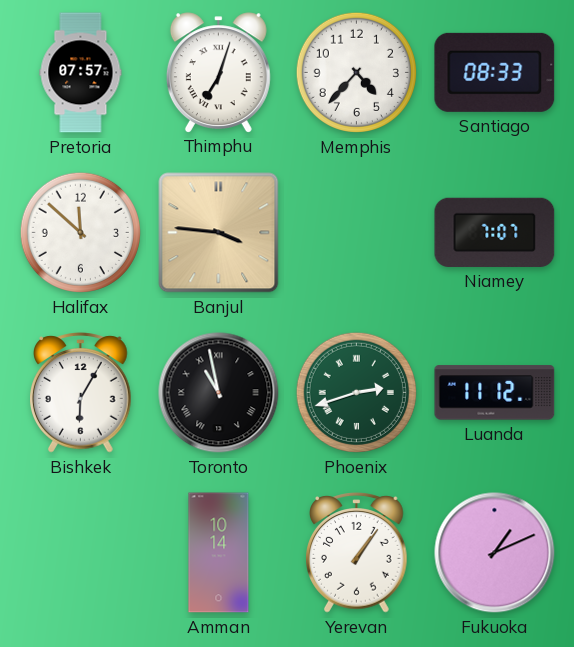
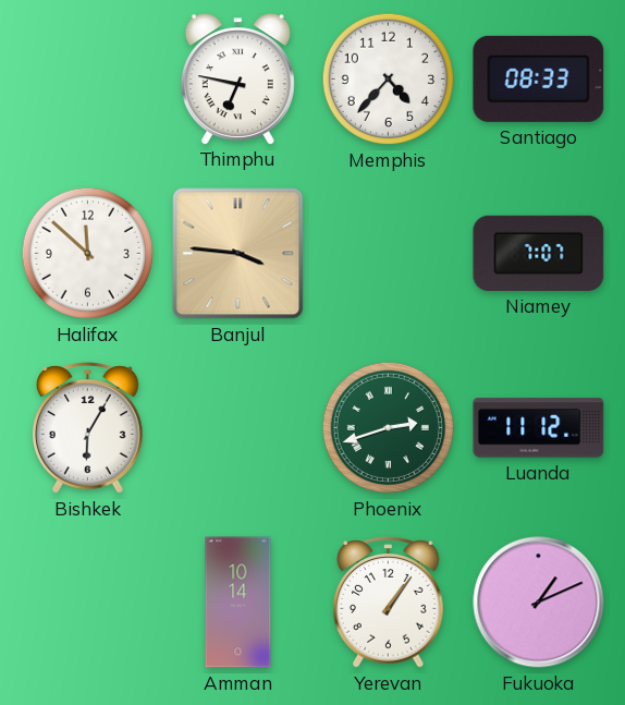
Pretoria: 07:57 -> none
Thimphu: 7:03 -> 6:47
Toronto: 10:58 -> none
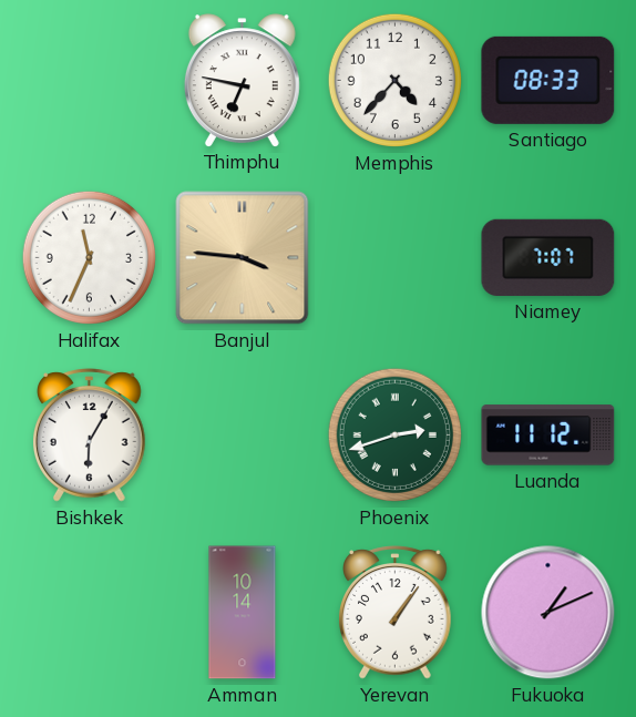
Halifax: 11:52 -> 11:34
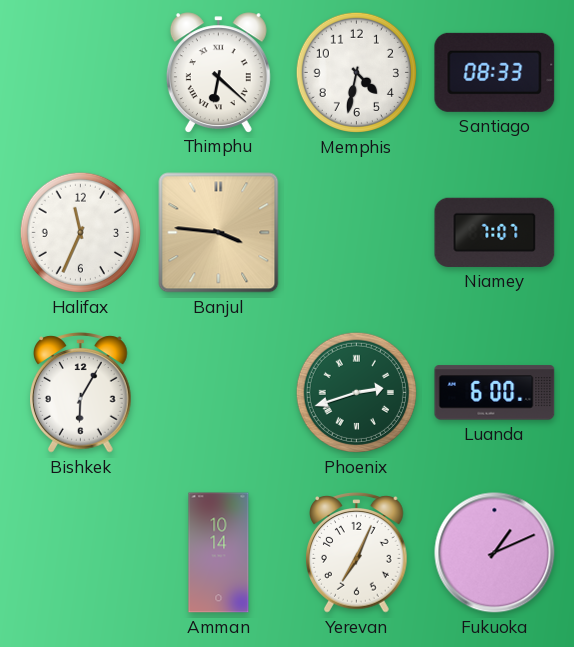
Thimphu: 6:47 -> 6:22
Memphis: 4:37 -> 4:32
Luanda: 11:12 -> 6:00
Yerevan: 1:06 -> 7:04
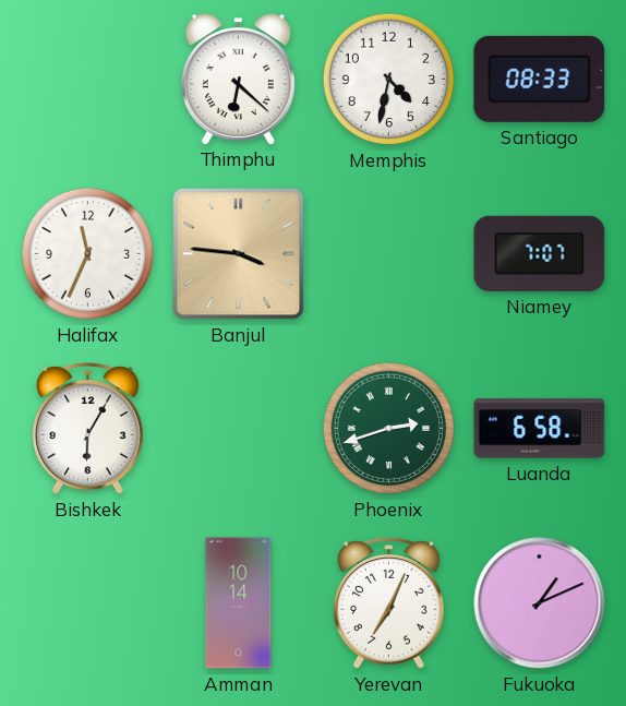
Luanda: 6:00 -> 6:58
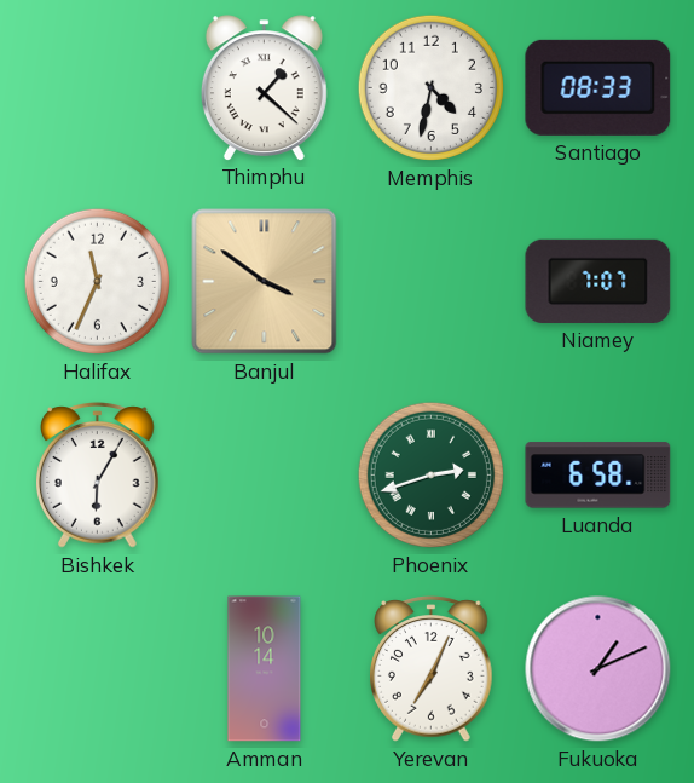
Thimphu: 6:22 -> 1:22
Banjul: 3:46 -> 3:51
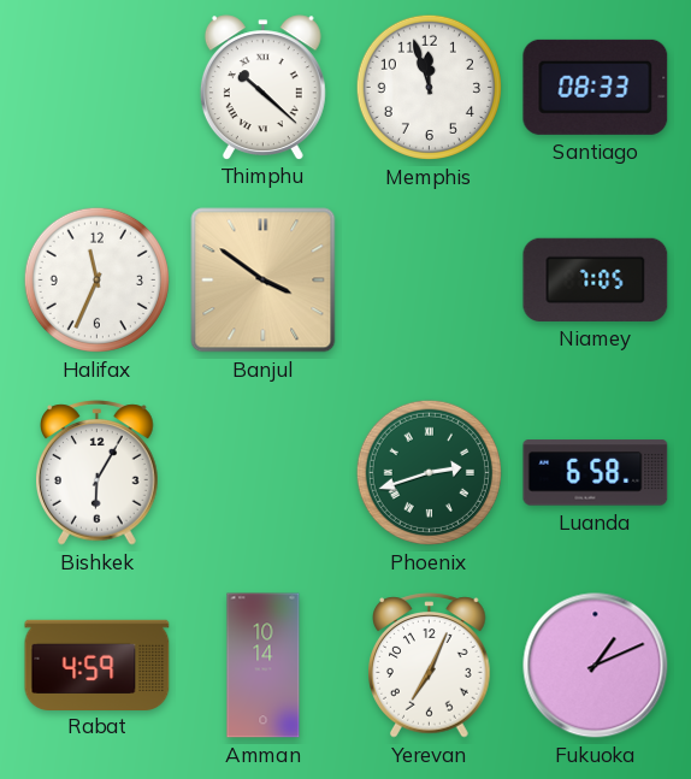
Thimphu: 1:22 -> 10:22
Memphis: 4:32 -> 11:57
Niamey: 7:07 -> 7:05
Rabat: none -> 4:59
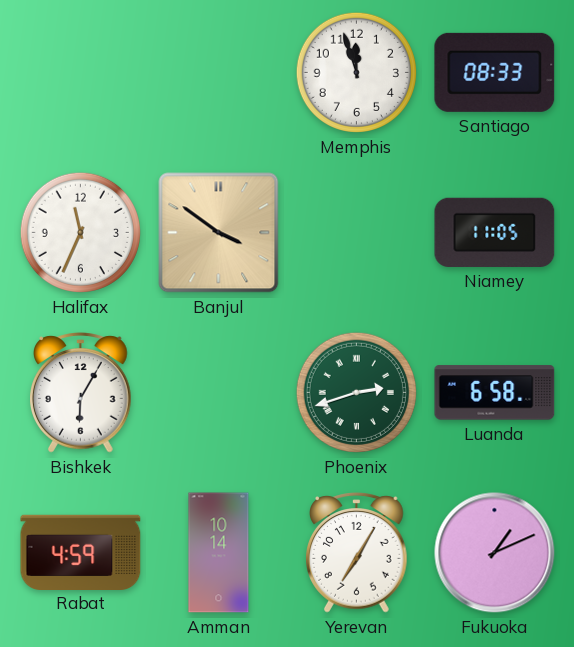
Thimphu: 10:22 -> none
Niamey: 7:05 -> 11:05
Yerevan: 7:04 -> 7:05
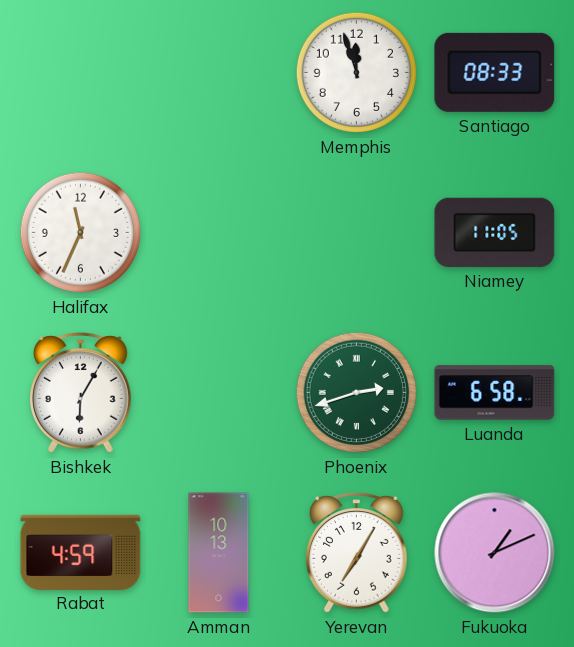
Banjul: 3:51 -> none
Amman: 10:14 -> 10:13
